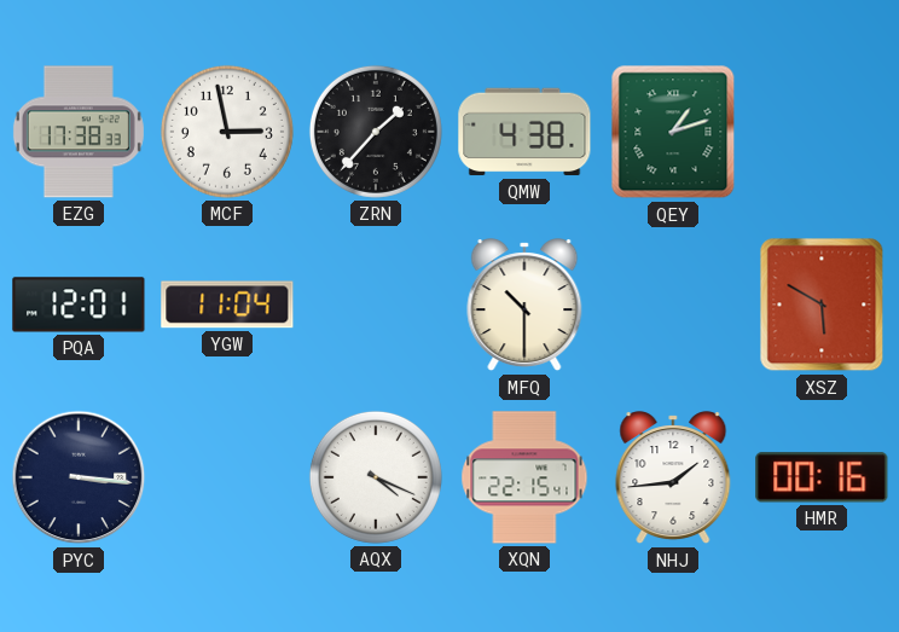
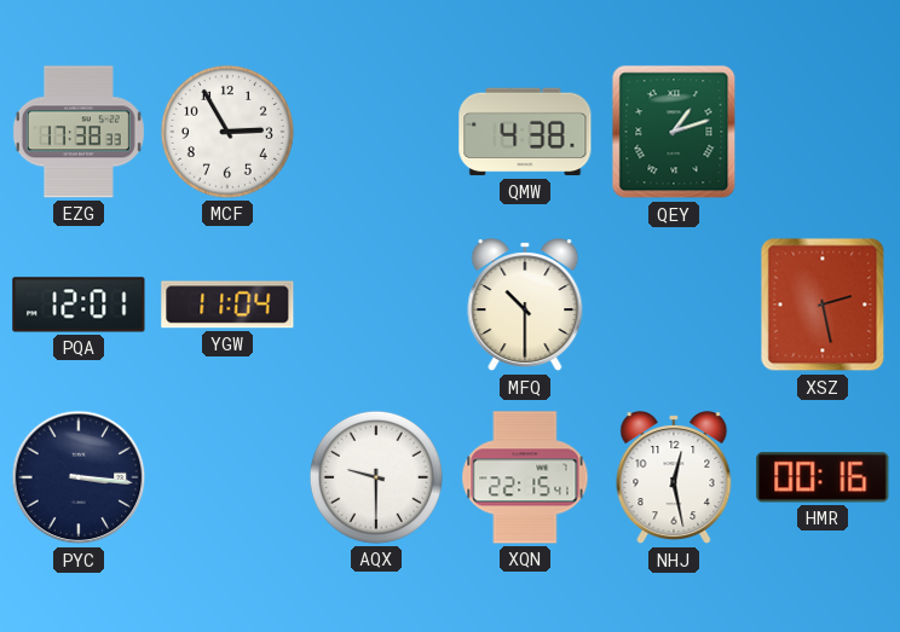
MCF: 2:58 -> 2:55
ZRN: 1:37 -> none
XSZ: 5:50 -> 2:28
AQX: 4:19 -> 9:30
NHJ: 1:44 -> 12:28
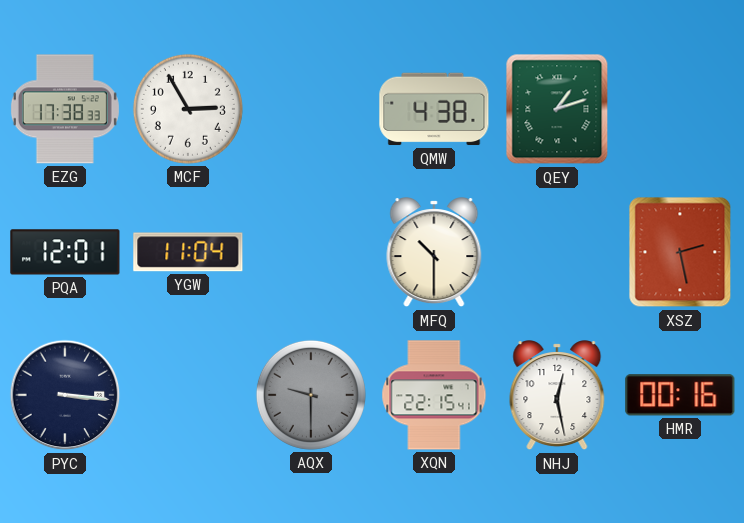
AQX dial: white -> grey
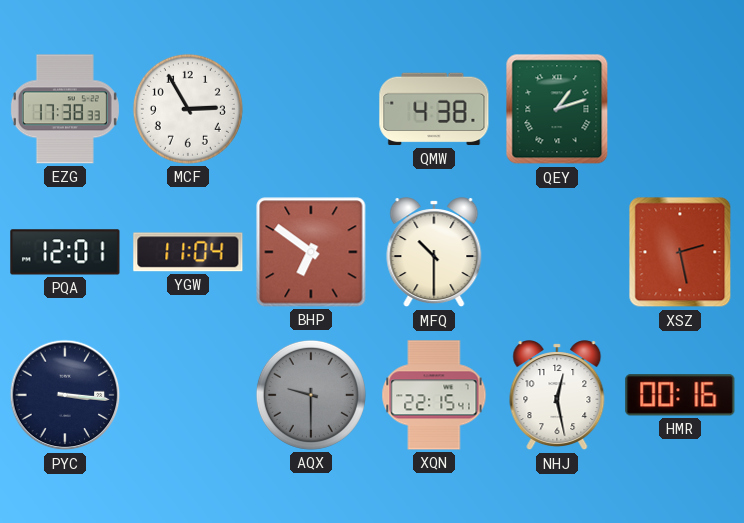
BHP: none -> 6:51
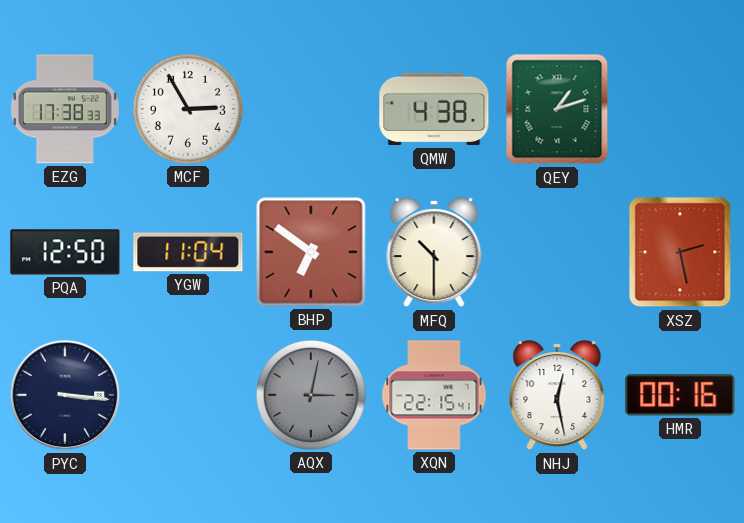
PQA: 12:01 -> 12:50
AQX: 9:30 -> 3:02
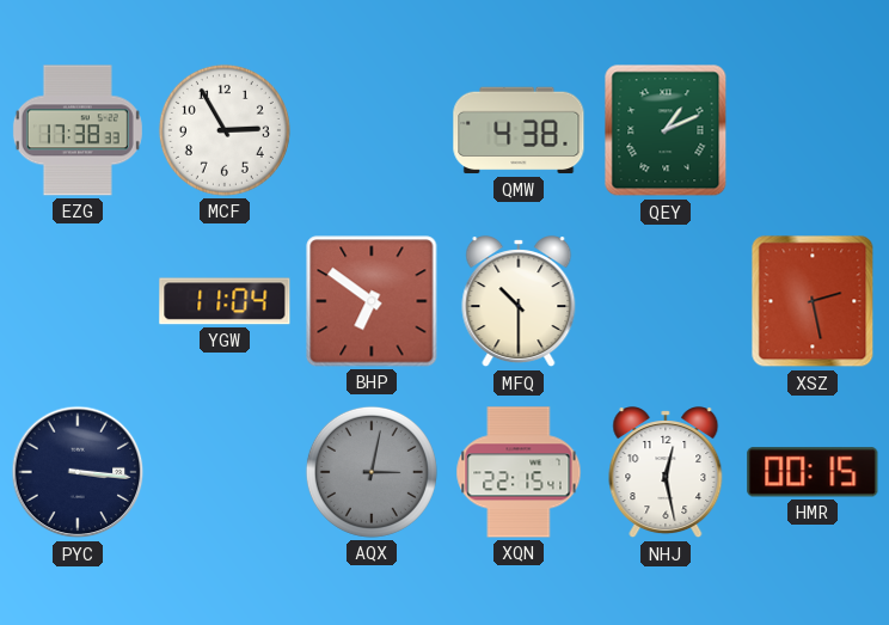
QEY: 1:12 -> 1:11
PQA: 12:50 -> none
HMR: 00:16 -> 00:15
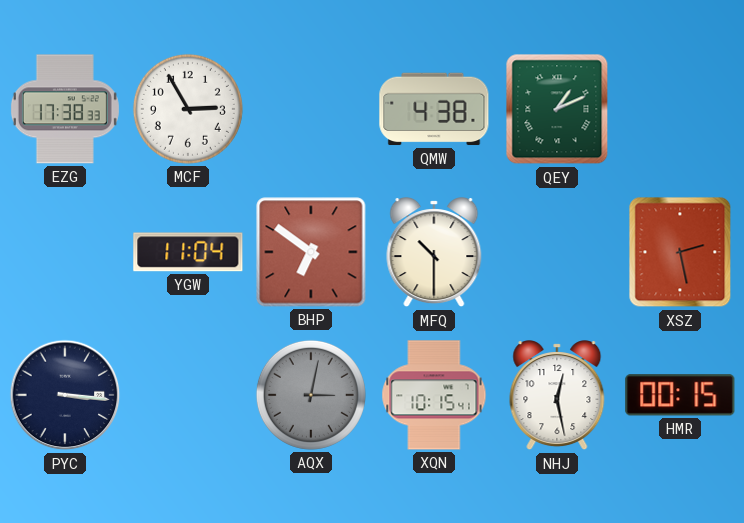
XQN: 22:15 -> 10:15
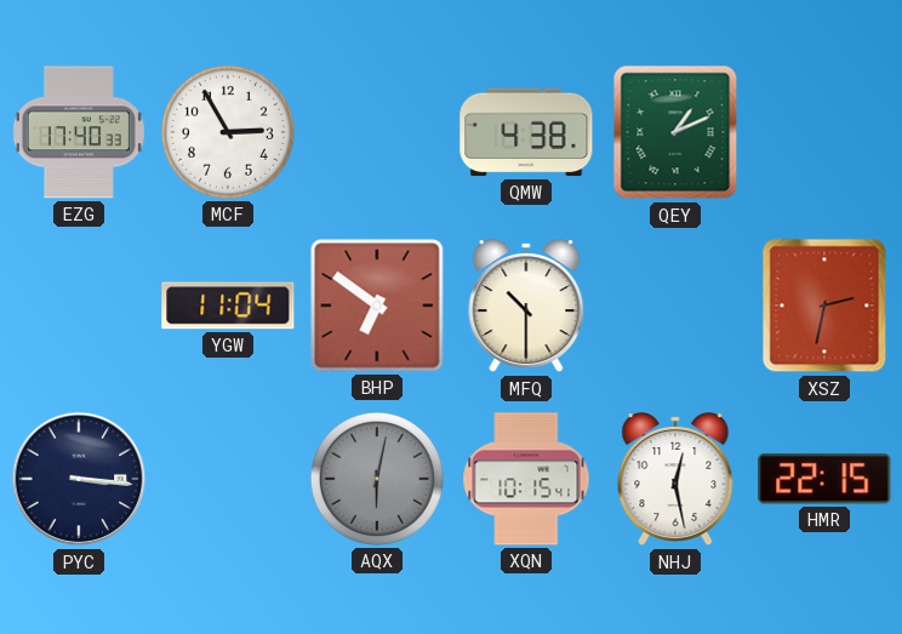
EZG: 17:38 -> 17:40
XSZ: 2:28 -> 2:32
AQX: 3:02 -> 6:02
HMR: 00:15 -> 22:15
